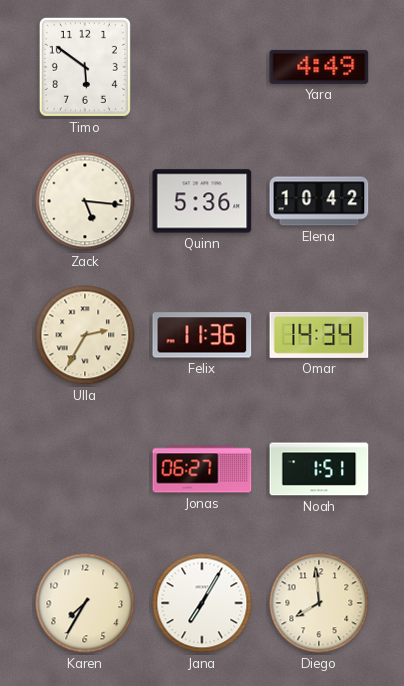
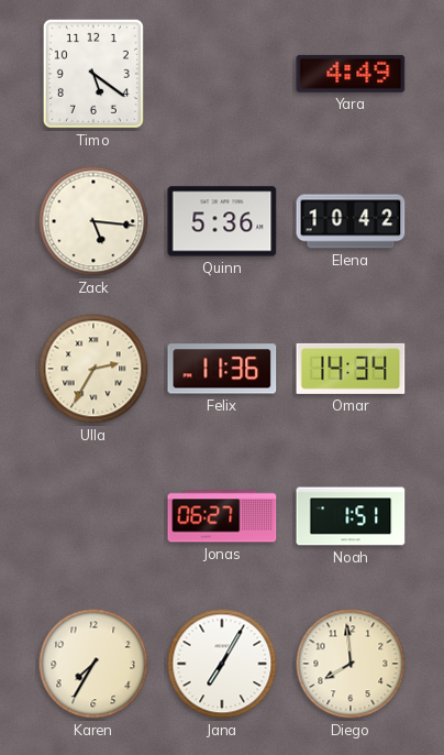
Timo: 5:51 -> 5:21
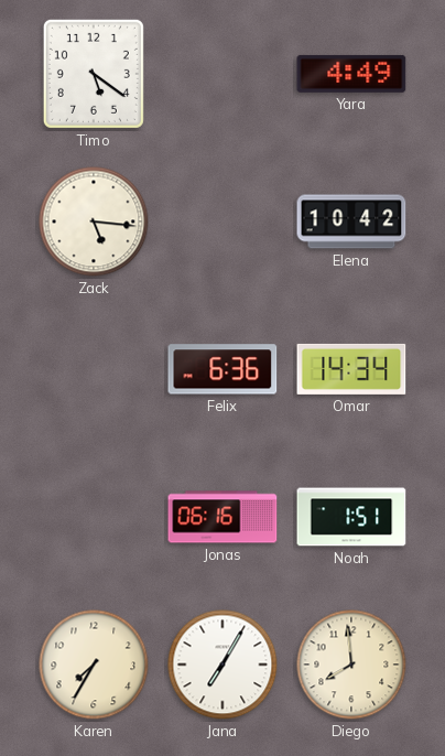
Quinn: 5:36 -> none
Ulla: 2:35 -> none
Felix: 11:36 -> 6:36
Jonas: 06:27 -> 06:16
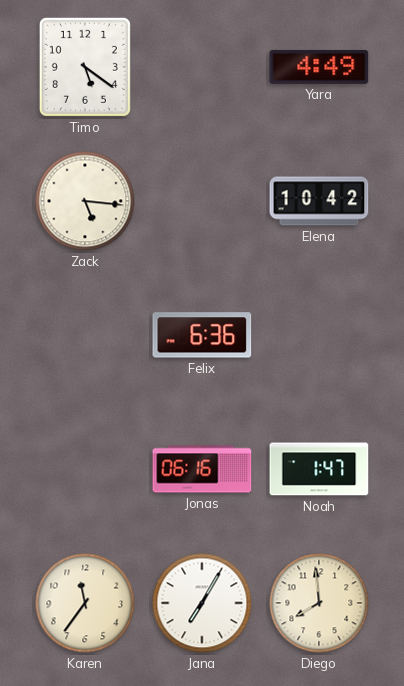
Omar: 14:34 -> none
Noah: 1:51 -> 1:47
Karen: 7:35 -> 11:36
